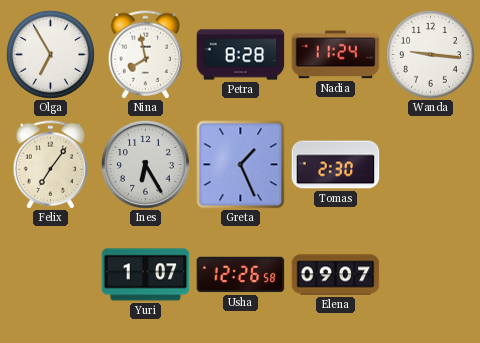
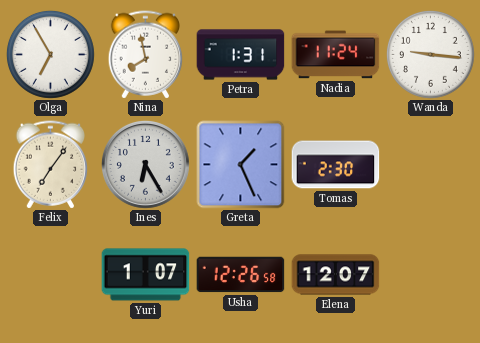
Petra: 8:28 -> 1:31
Elena: 09:07 -> 12:07
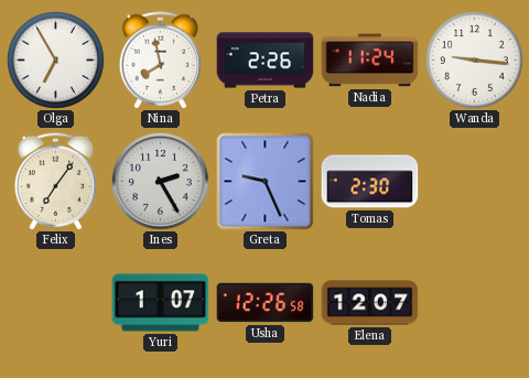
Petra: 1:31 -> 2:26
Ines: 6:25 -> 2:25
Greta: 1:26 -> 9:26
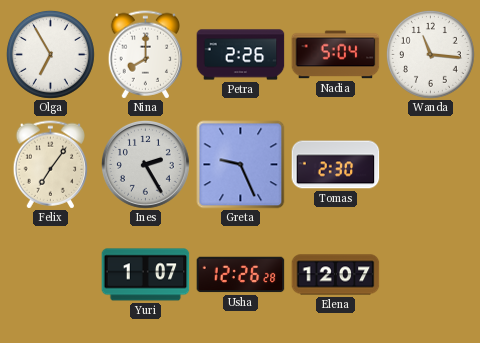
Nina: 7:58 -> 8:00
Nadia: 11:24 -> 5:04
Wanda: 9:16 -> 11:16
Usha: 12:26:58 -> 12:26:28
